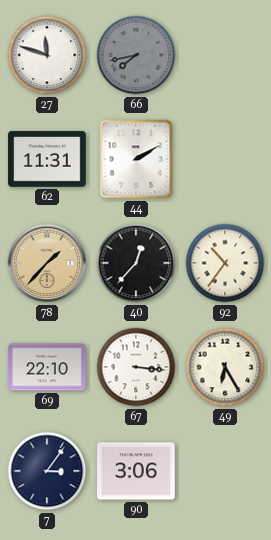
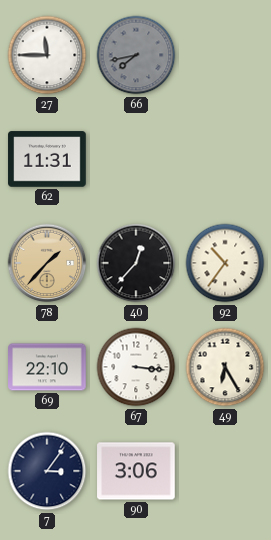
27: 11:48 -> 11:45
44: 2:10 -> none
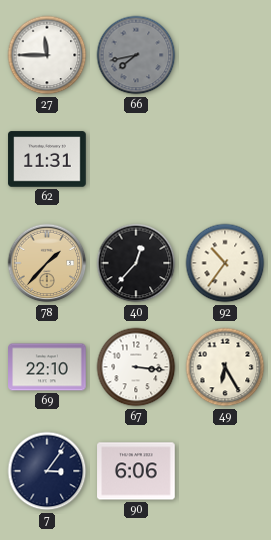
90: 3:06 -> 6:06
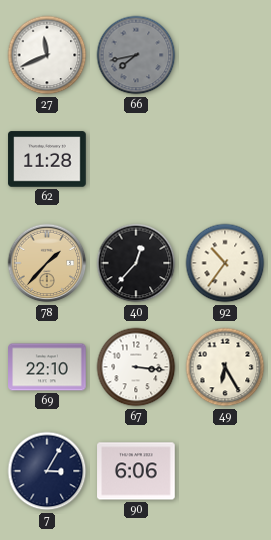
27: 11:45 -> 11:41
62: 11:31 -> 11:28
7: 3:06 -> 3:05
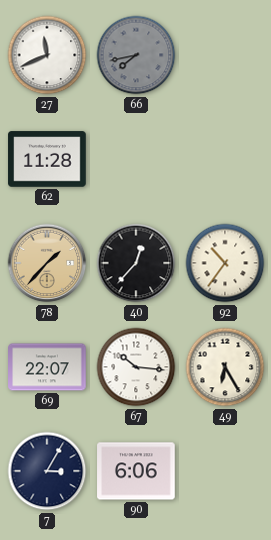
69: 22:10 -> 22:07
67: 3:16 -> 10:16
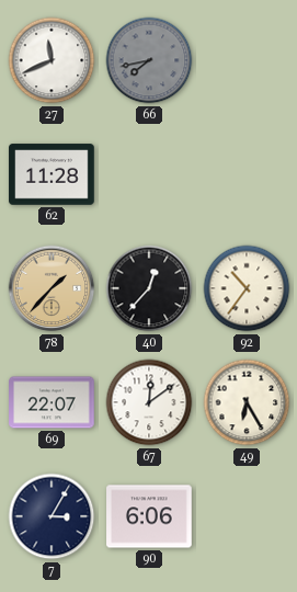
67: 10:16 -> 12:09
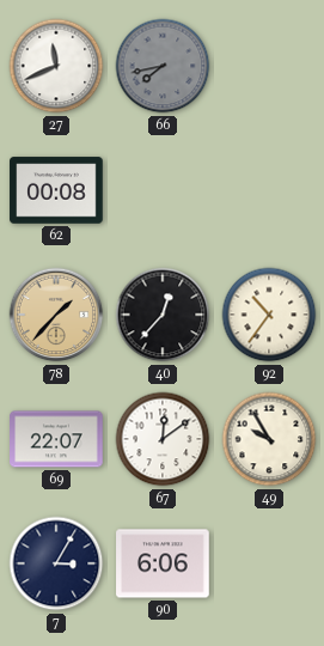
62: 11:28 -> 00:08
49: 6:25 -> 9:55
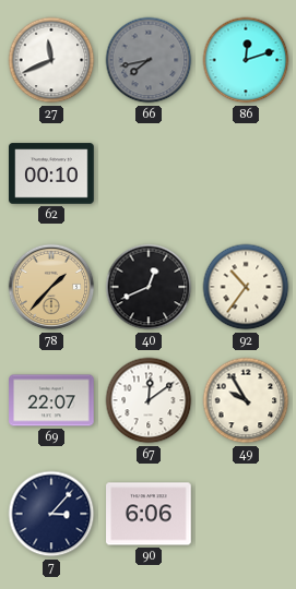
86: none -> 12:12
62: 00:08 -> 00:10
40: 12:37 -> 12:41
7: 3:05 -> 3:07
